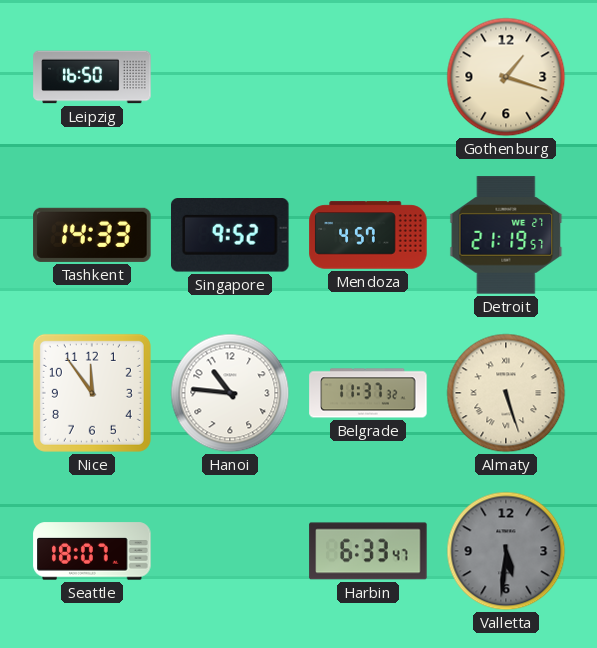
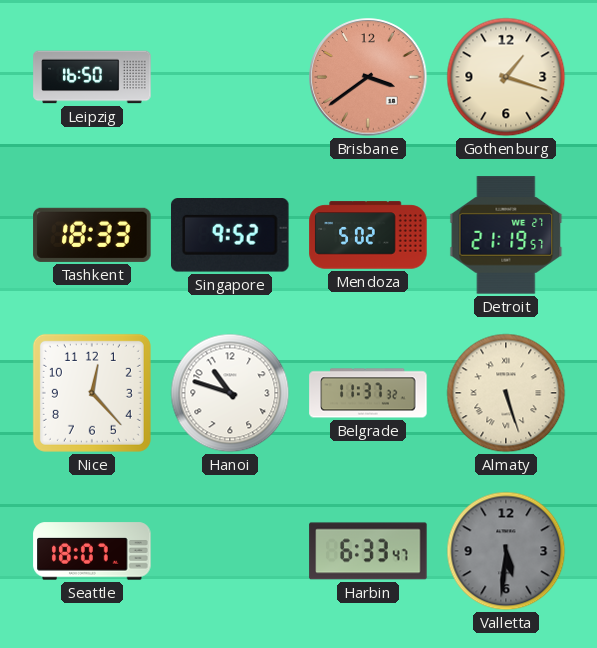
Brisbane: none -> 3:39
Tashkent: 14:33 -> 18:33
Mendoza: 4:57 -> 5:02
Nice: 11:54 -> 12:23
Hanoi: 10:46 -> 10:48
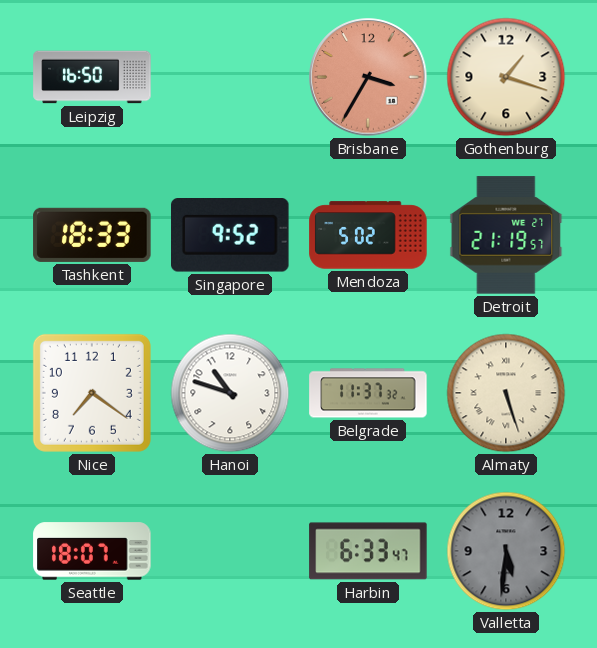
Brisbane: 3:39 -> 3:35
Nice: 12:23 -> 7:21
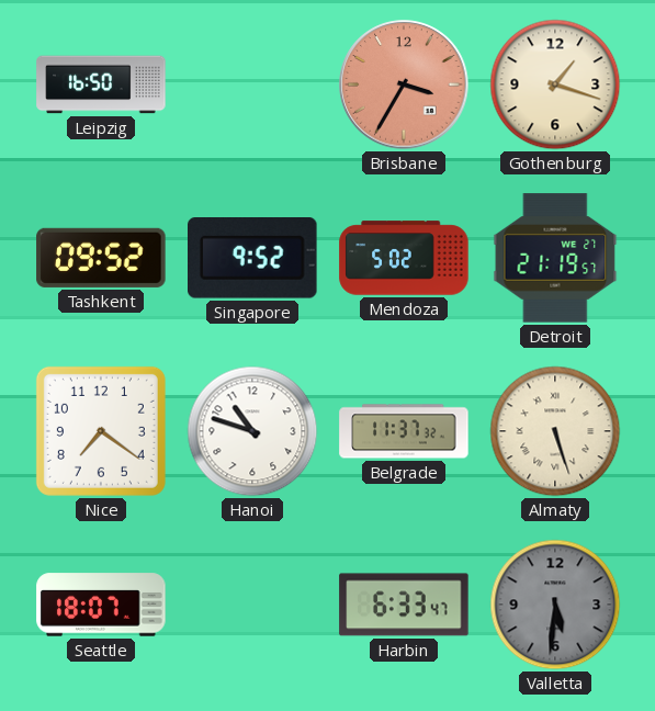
Tashkent: 18:33 -> 09:52
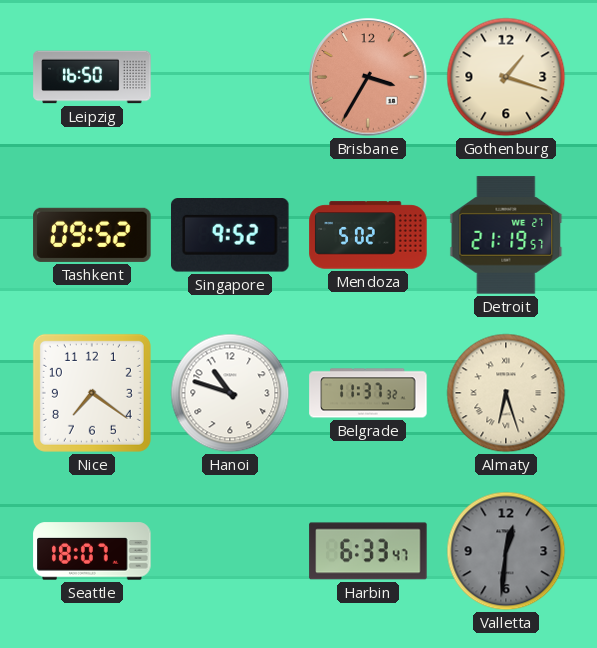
Almaty: 5:27 -> 6:27
Valletta: 5:31 -> 12:31
